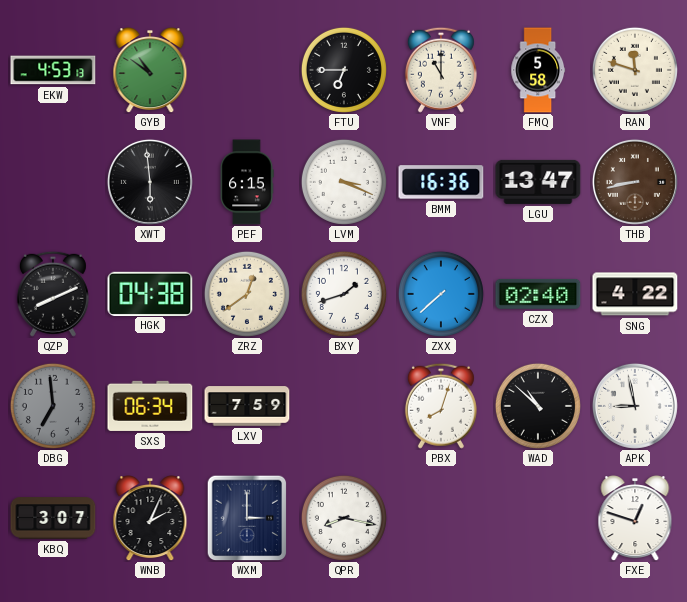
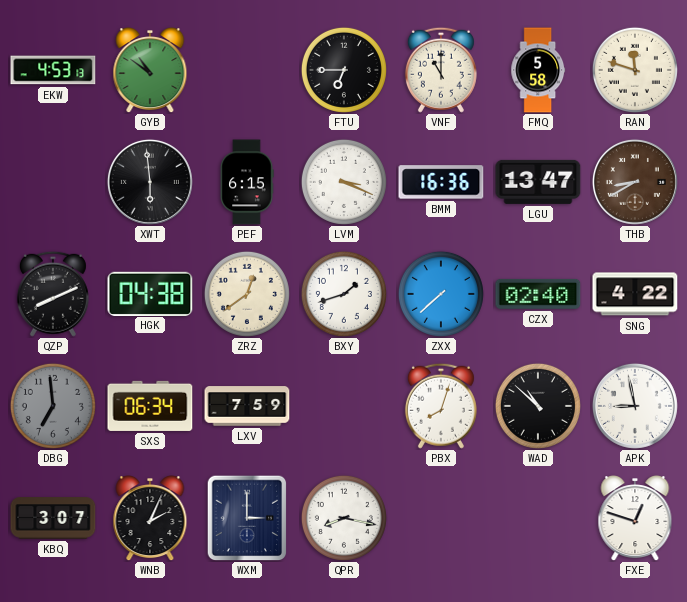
THB: 8:43 -> 8:40
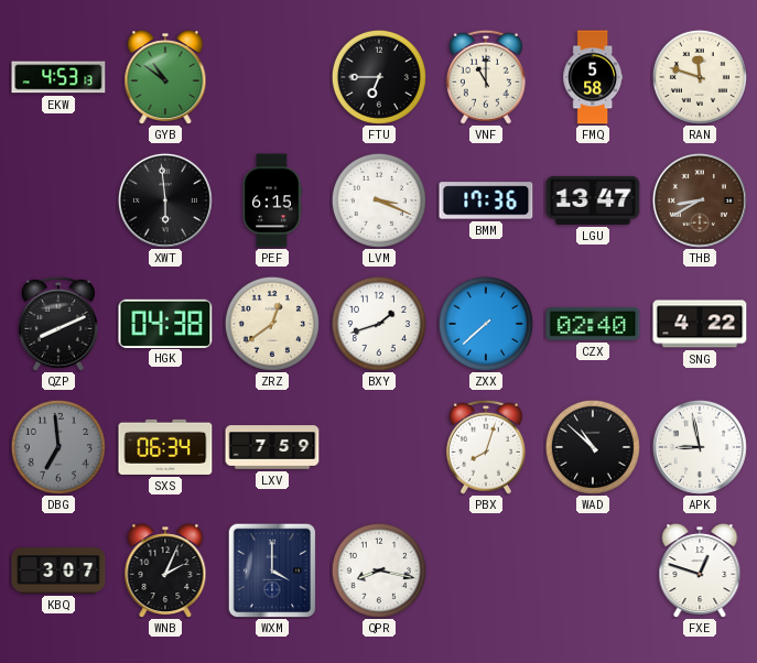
BMM: 16:36 -> 17:36
WXM: 3:00 -> 4:00
